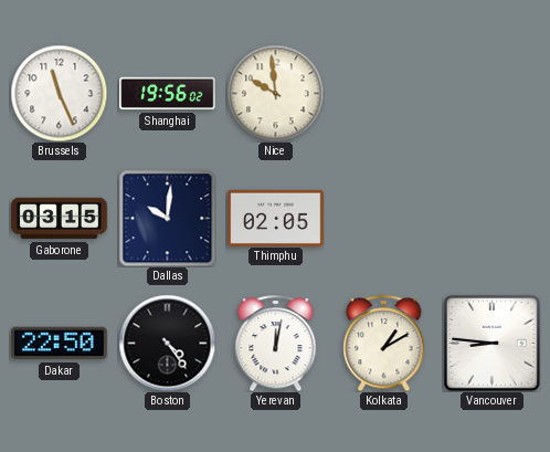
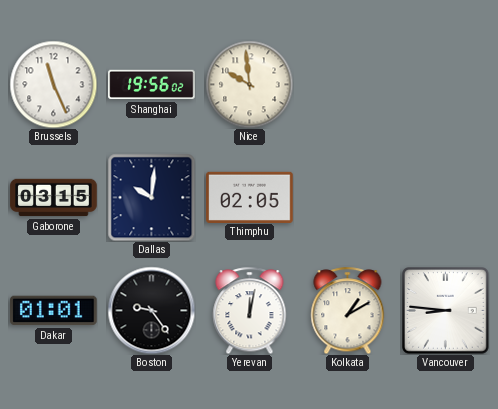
Dakar: 22:50 -> 01:01
Boston: 4:24 -> 9:24
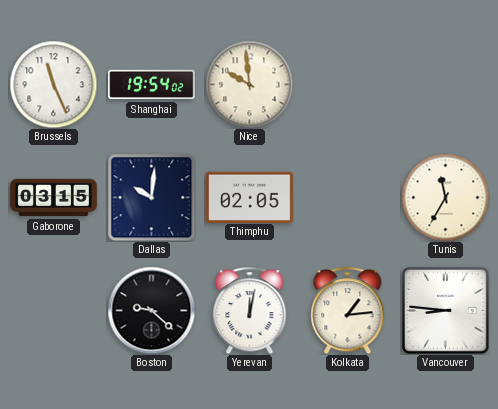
Shanghai: 19:56 -> 19:54
Tunis: none -> 11:35
Dakar: 01:01 -> none
Boston: 9:24 -> 9:22
Kolkata: 1:10 -> 1:14
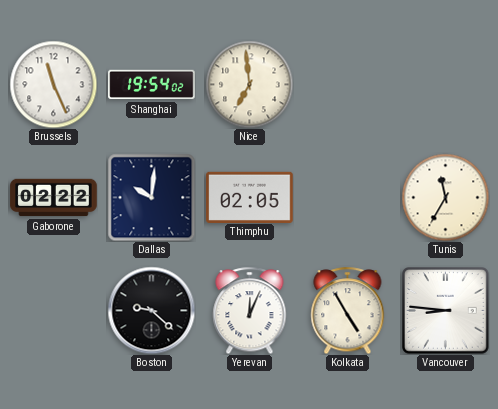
Nice: 9:59 -> 6:59
Gaborone: 03:15 -> 02:22
Yerevan: 12:02 -> 12:04
Kolkata: 1:14 -> 4:55
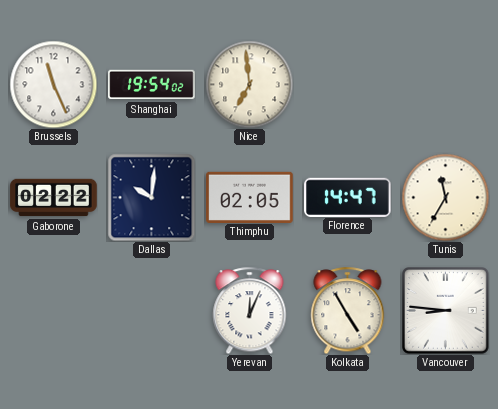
Florence: none -> 14:47
Boston: 9:22 -> none
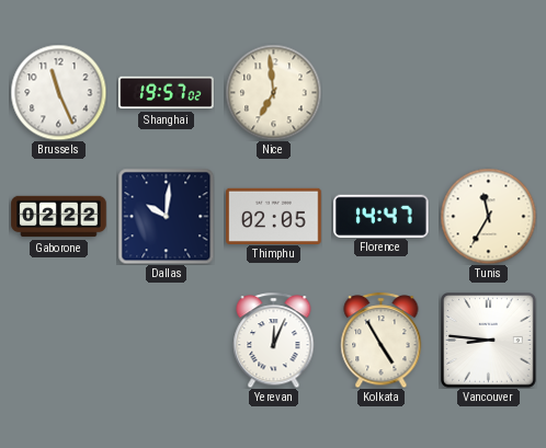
Shanghai: 19:54 -> 19:57
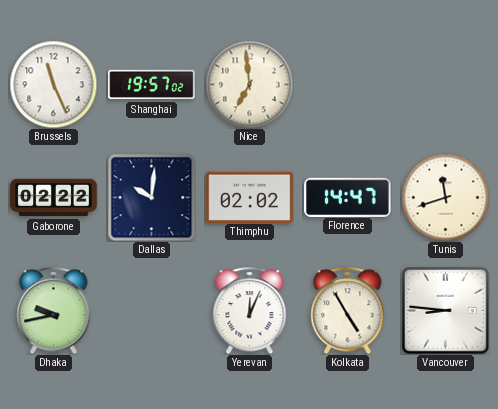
Thimphu: 02:05 -> 02:02
Tunis: 11:35 -> 11:42
Dhaka: none -> 9:43
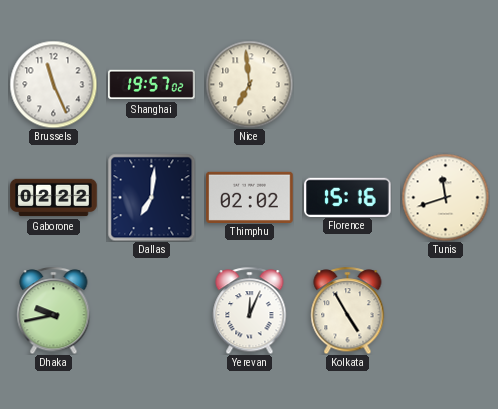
Dallas: 10:01 -> 7:01
Florence: 14:47 -> 15:16
Vancouver: 8:46 -> none
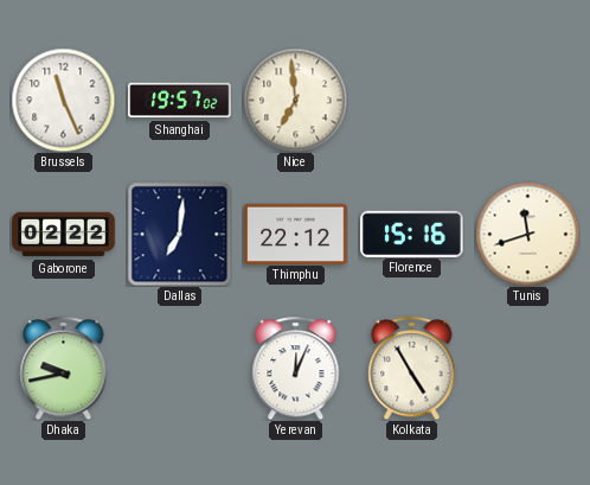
Thimphu: 02:02 -> 22:12
